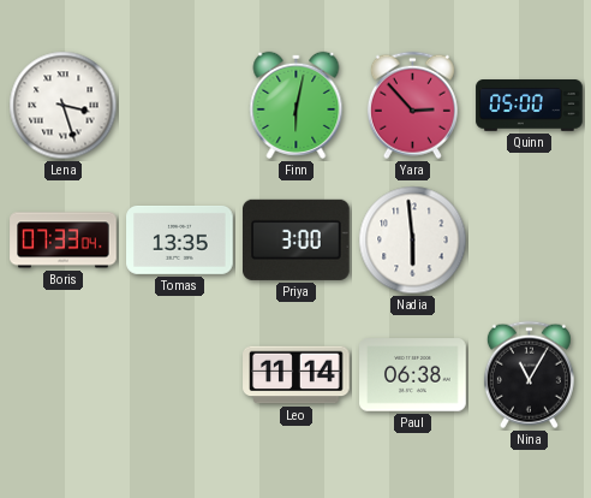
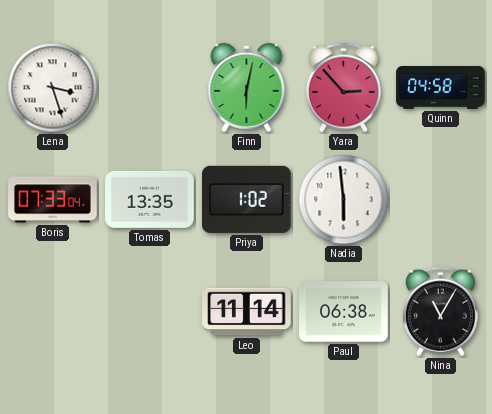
Quinn: 05:00 -> 04:58
Priya: 3:00 -> 1:02
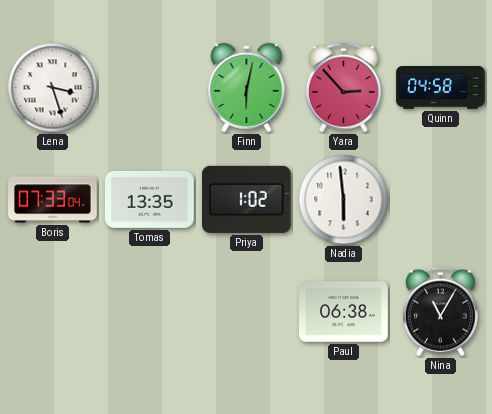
Leo: 11:14 -> none
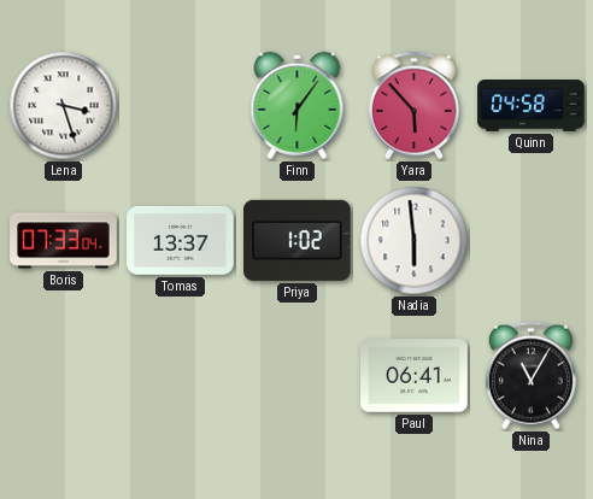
Finn: 6:02 -> 6:06
Yara: 2:53 -> 5:53
Tomas: 13:35 -> 13:37
Paul: 06:38 -> 06:41
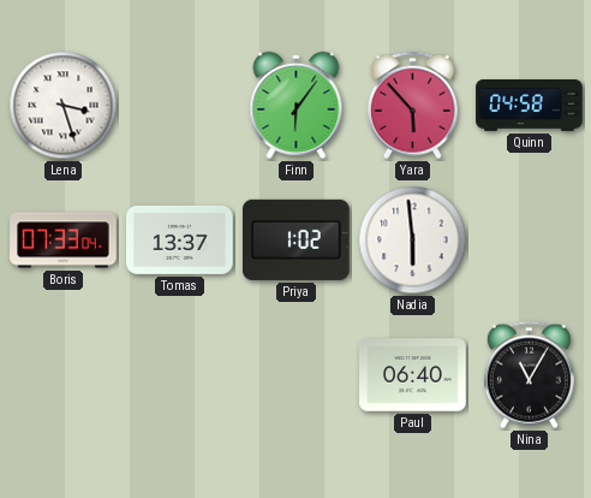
Paul: 06:41 -> 06:40
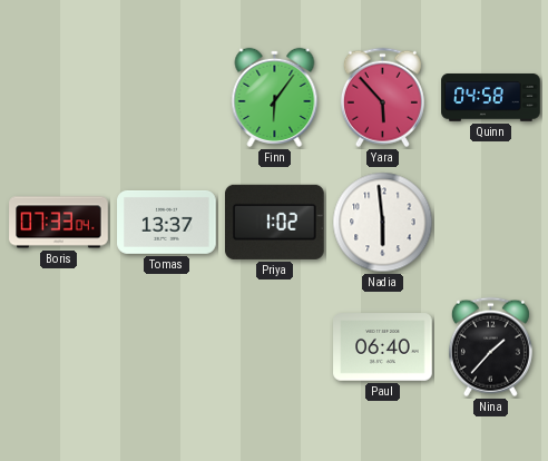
Lena: 3:27 -> none
Nina: 11:05 -> 1:37
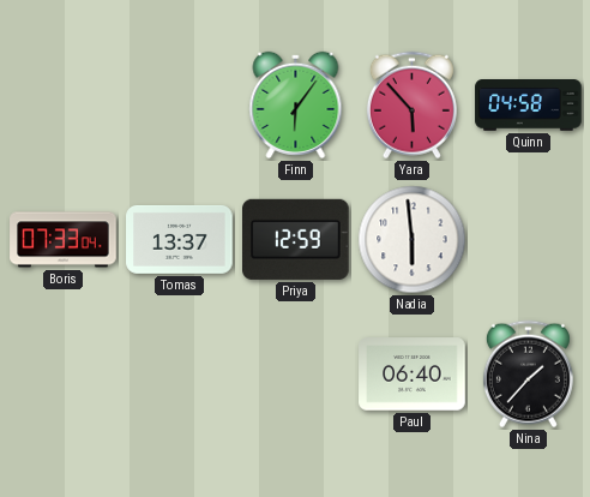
Priya: 1:02 -> 12:59
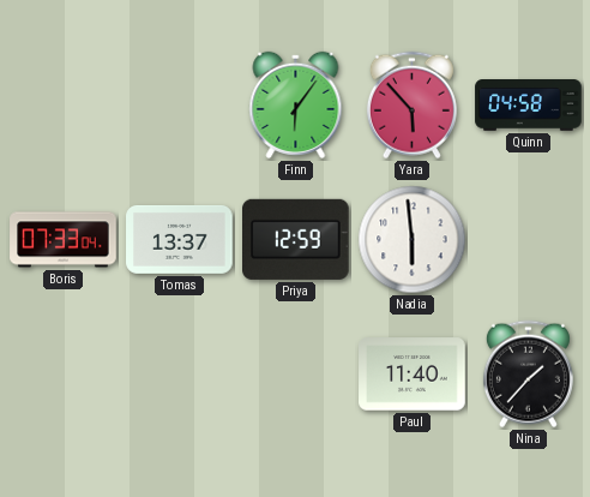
Paul: 06:40 -> 11:40
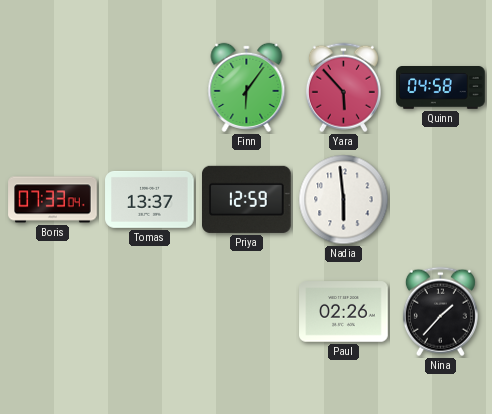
Paul: 11:40 -> 02:26
